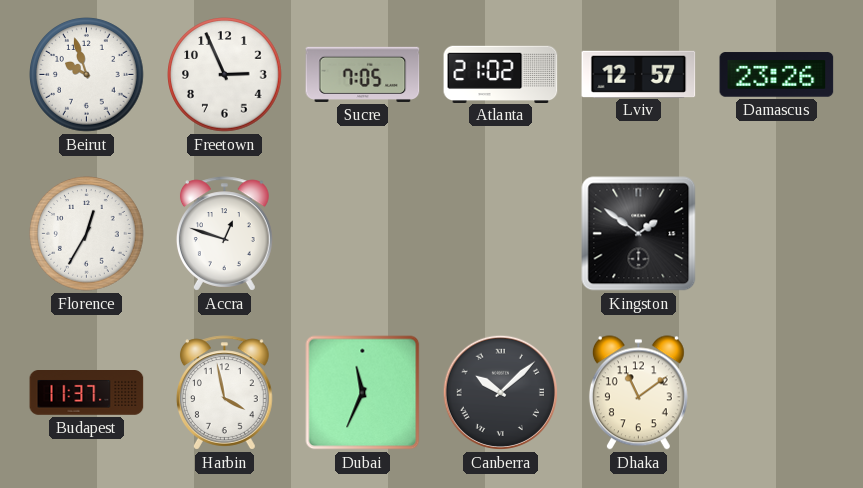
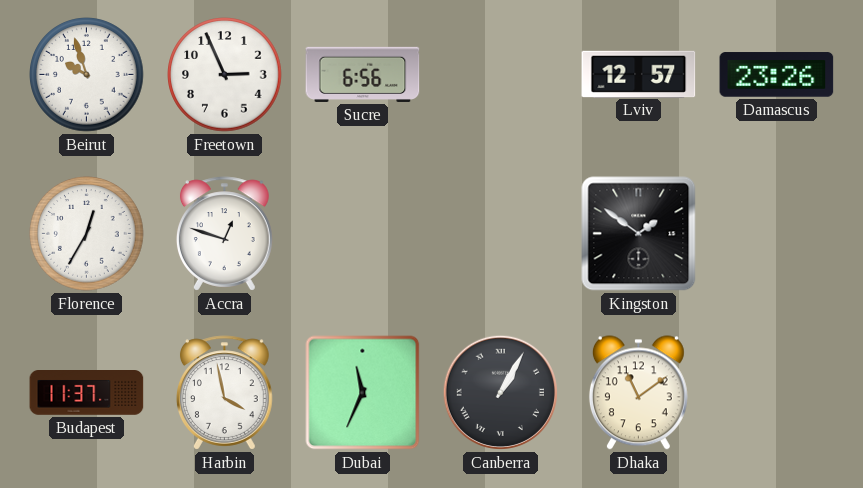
Sucre: 7:05 -> 6:56
Atlanta: 21:02 -> none
Canberra: 10:08 -> 1:05
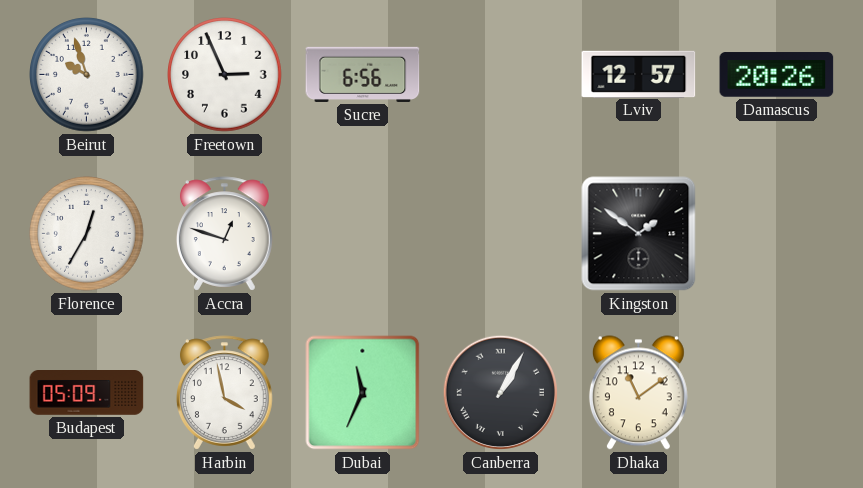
Damascus: 23:26 -> 20:26
Budapest: 11:37 -> 05:09
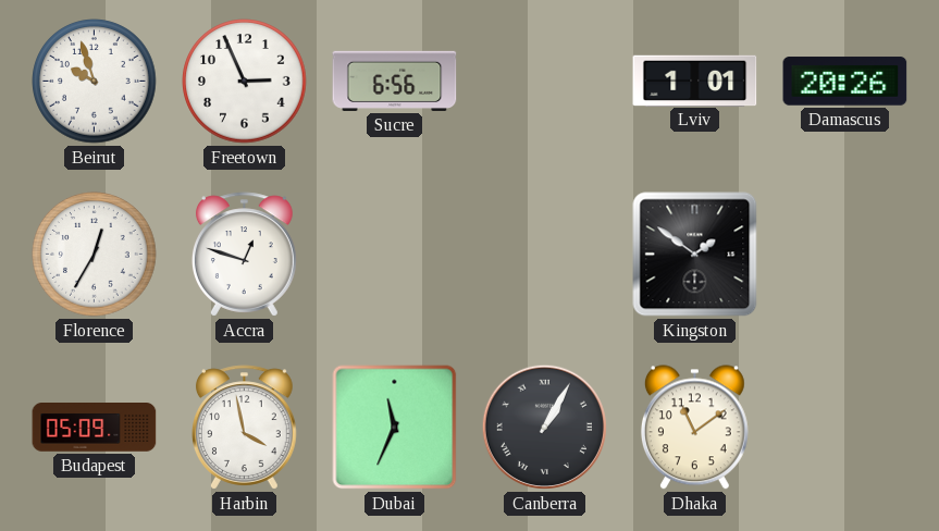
Lviv: 12:57 -> 1:01
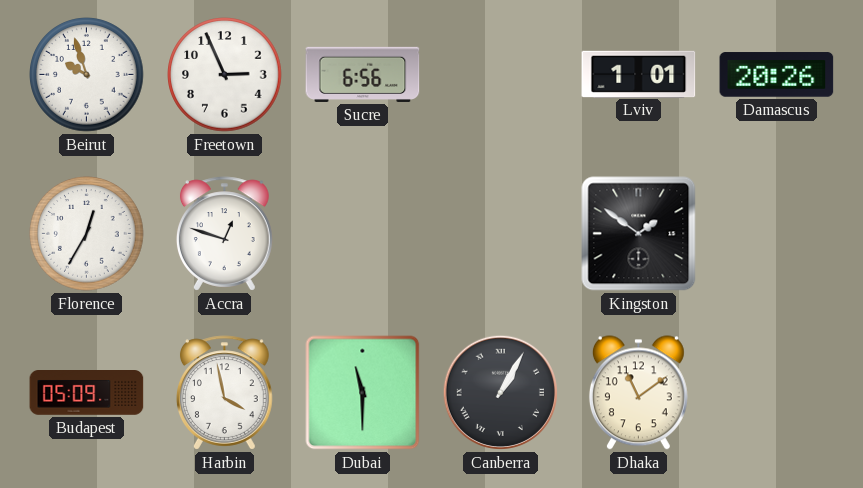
Dubai: 11:34 -> 11:30
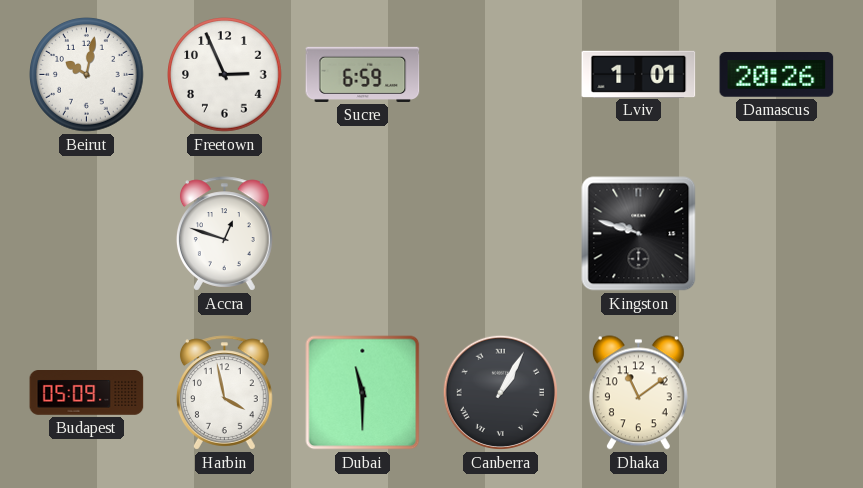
Beirut: 9:57 -> 10:02
Sucre: 6:56 -> 6:59
Florence: 12:35 -> none
Kingston: 1:51 -> 9:48
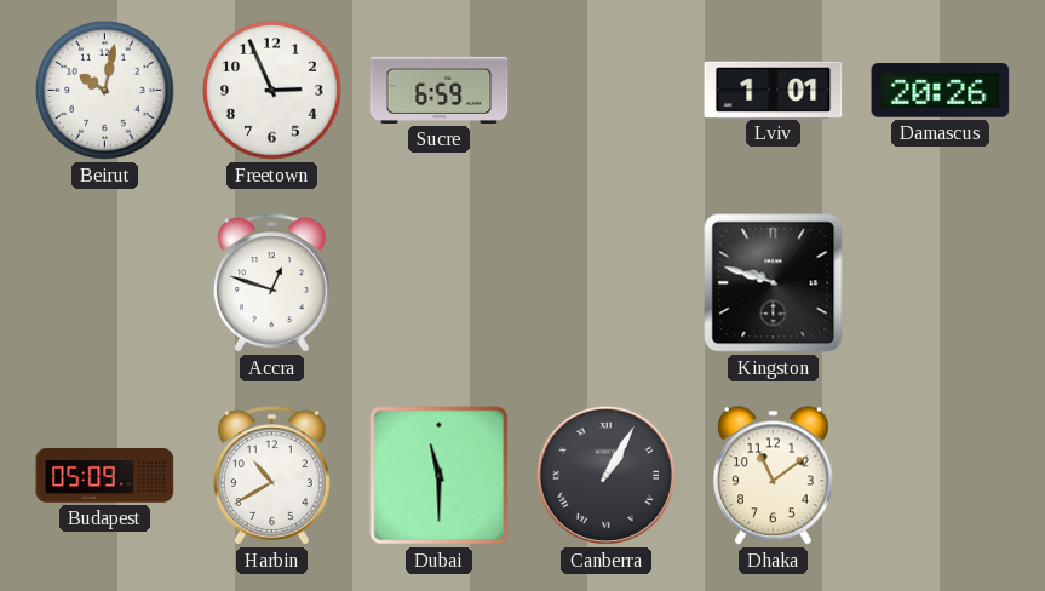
Harbin: 3:58 -> 10:40
